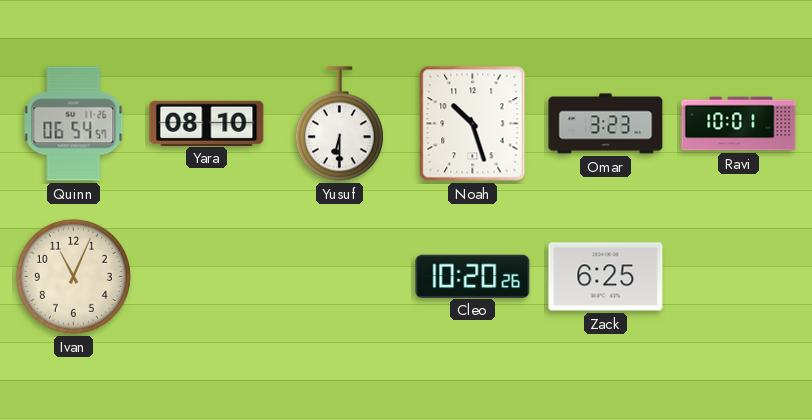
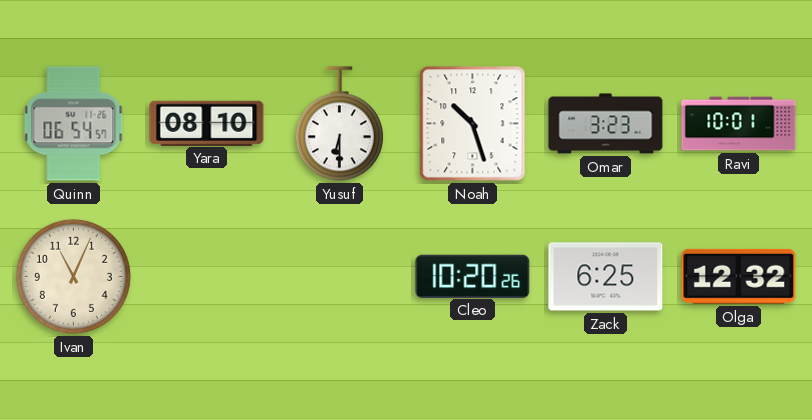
Olga: none -> 12:32
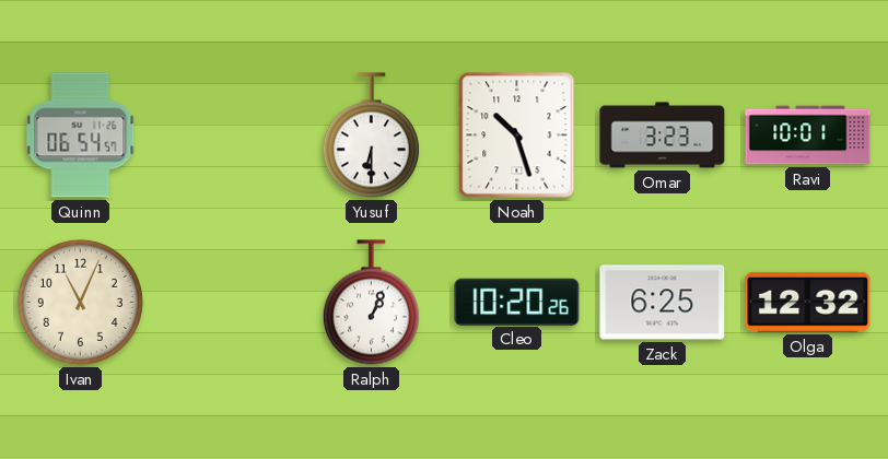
Yara: 08:10 -> none
Ralph: none -> 1:04
